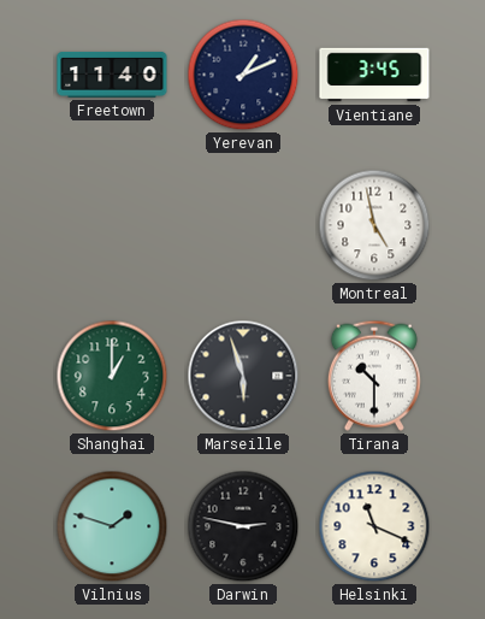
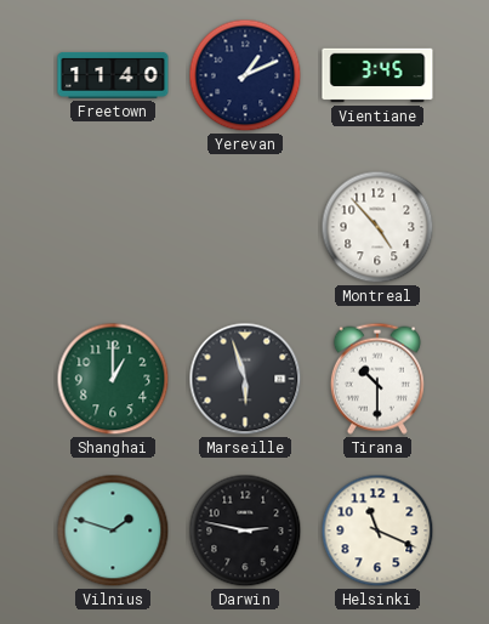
Montreal: 4:58 -> 4:53
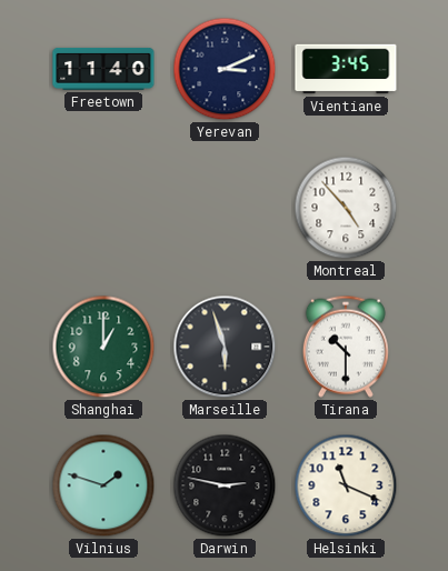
Yerevan: 1:11 -> 3:11
